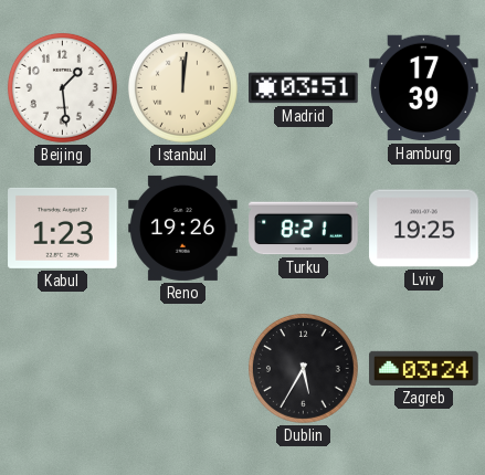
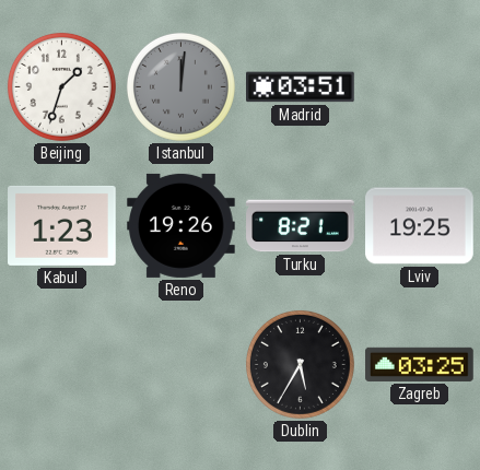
Beijing: 1:29 -> 1:33
Istanbul dial: cream -> grey
Hamburg: 17:39 -> none
Zagreb: 03:24 -> 03:25
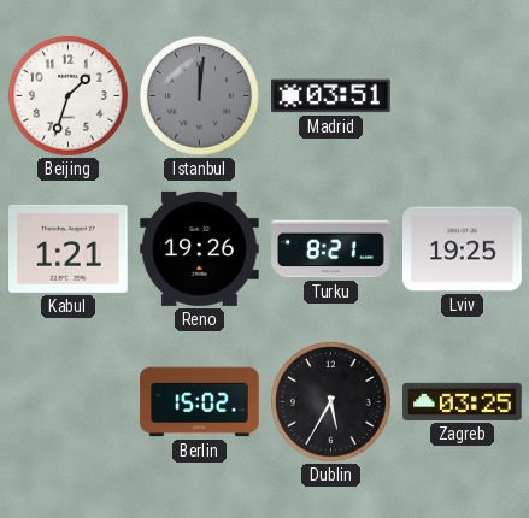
Kabul: 1:23 -> 1:21
Berlin: none -> 15:02
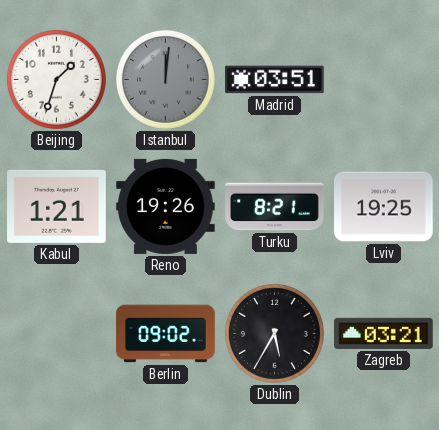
Berlin: 15:02 -> 09:02
Zagreb: 03:25 -> 03:21
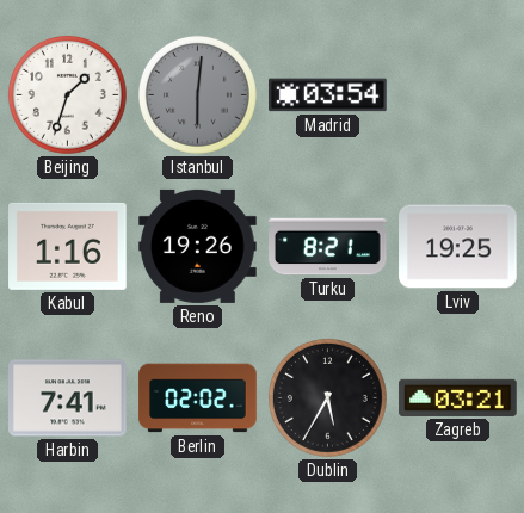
Istanbul: 12:01 -> 6:01
Madrid: 03:51 -> 03:54
Kabul: 1:21 -> 1:16
Harbin: none -> 7:41
Berlin: 09:02 -> 02:02
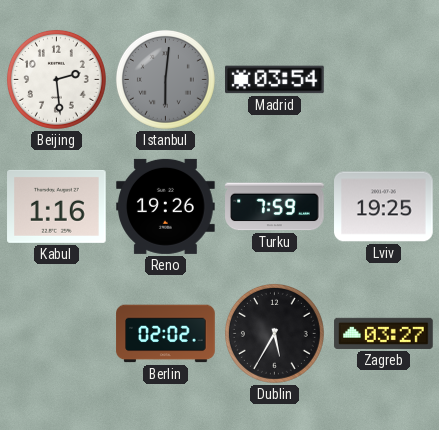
Beijing: 1:33 -> 2:29
Turku: 8:21 -> 7:59
Harbin: 7:41 -> none
Zagreb: 03:21 -> 03:27
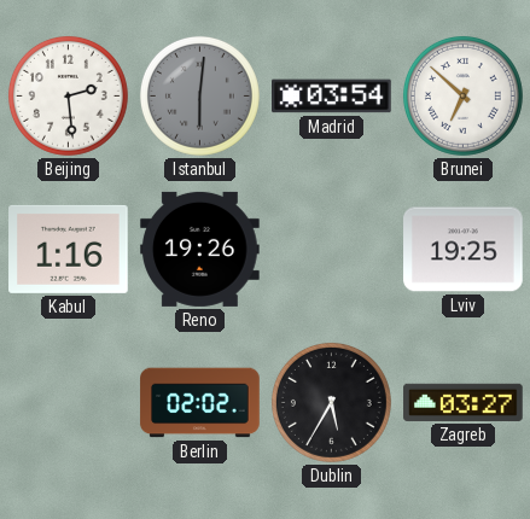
Brunei: none -> 6:52
Turku: 7:59 -> none
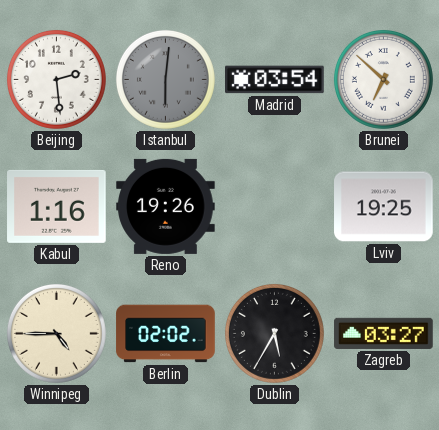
Winnipeg: none -> 4:45
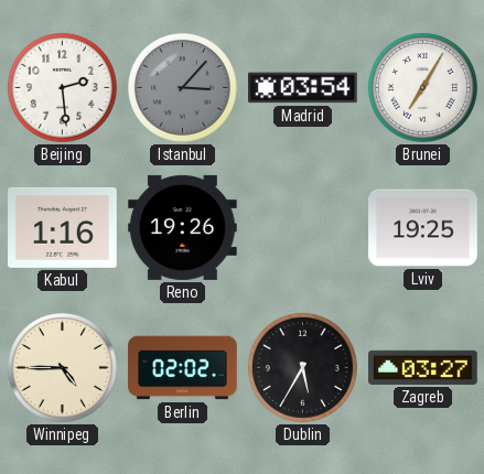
Istanbul: 6:01 -> 3:07
Brunei: 6:52 -> 7:05
